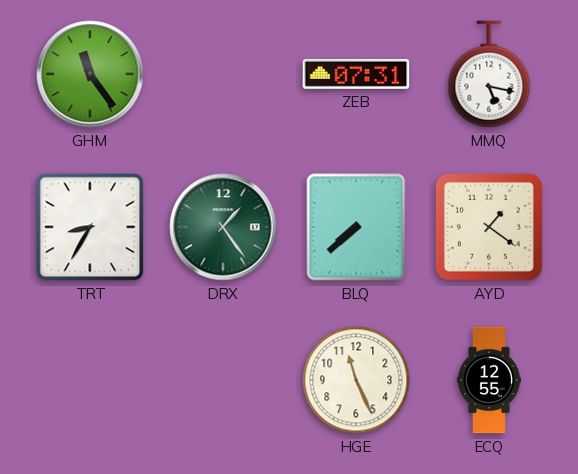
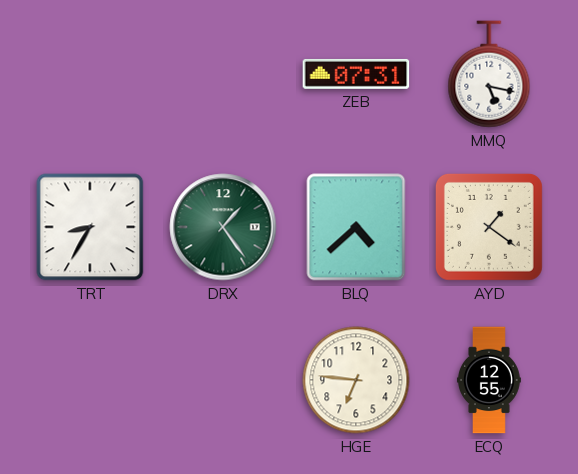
GHM: 11:24 -> none
BLQ: 7:38 -> 4:38
HGE: 11:26 -> 6:46
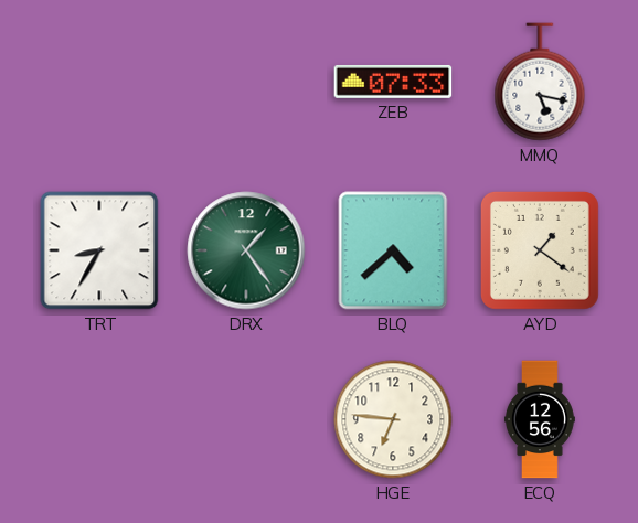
ZEB: 07:31 -> 07:33
ECQ: 12:55 -> 12:56
